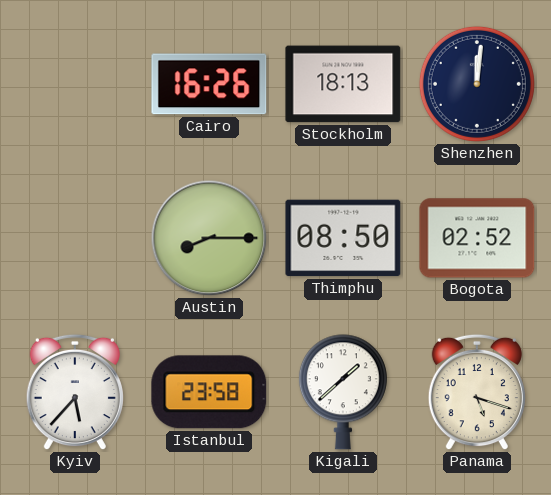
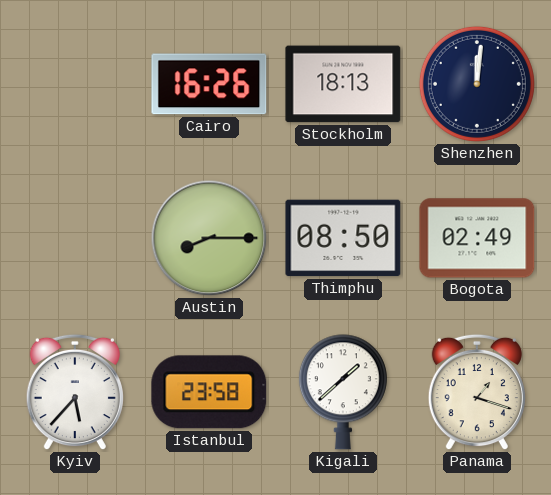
Bogota: 02:52 -> 02:49
Panama: 5:18 -> 1:18
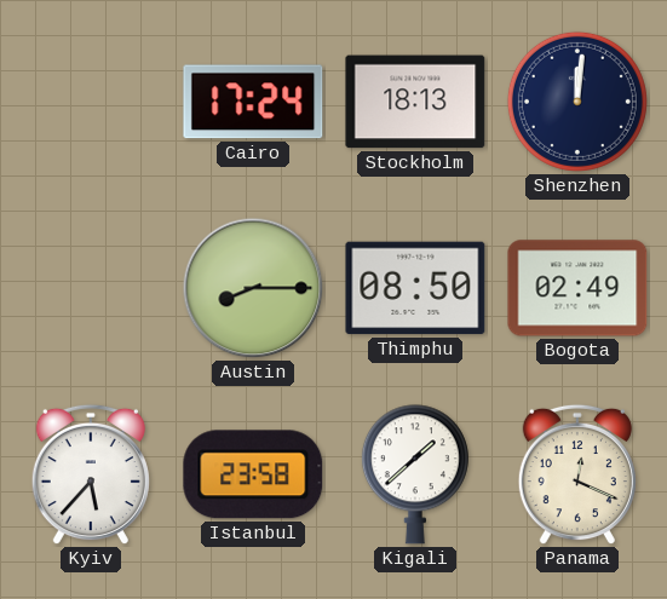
Cairo: 16:26 -> 17:24
Panama: 1:18 -> 12:19
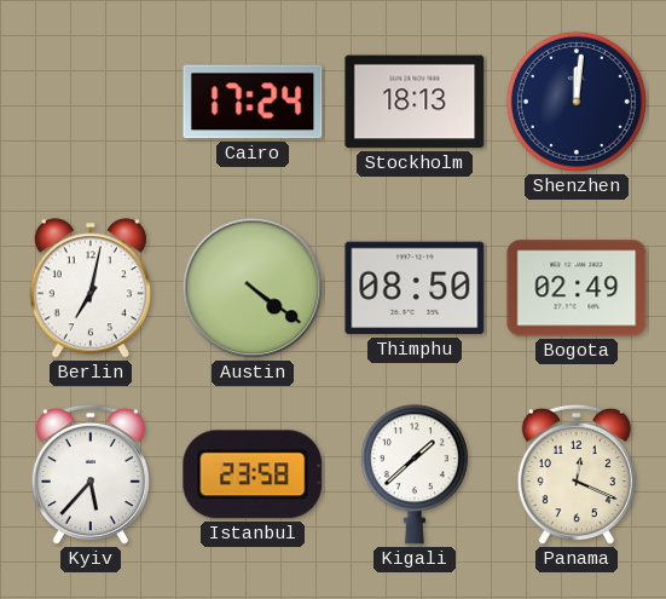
Berlin: none -> 7:02
Austin: 8:15 -> 4:21
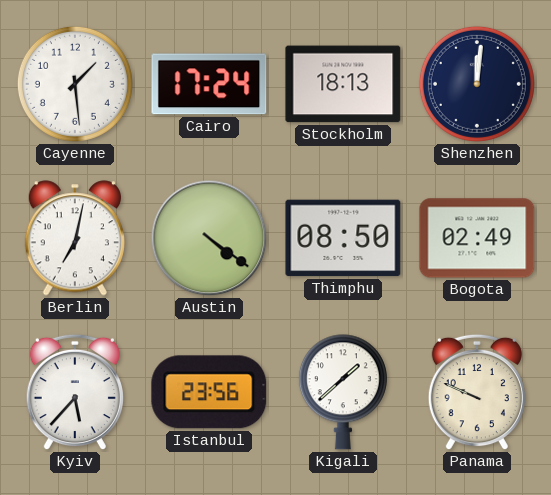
Cayenne: none -> 1:29
Istanbul: 23:58 -> 23:56
Panama: 12:19 -> 9:49
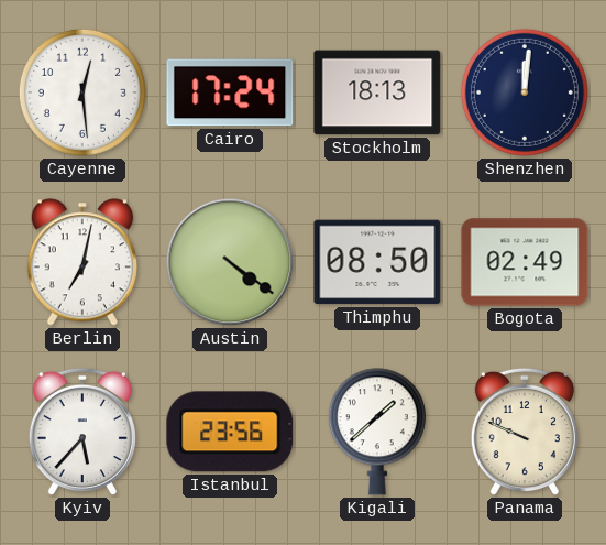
Cayenne: 1:29 -> 12:29
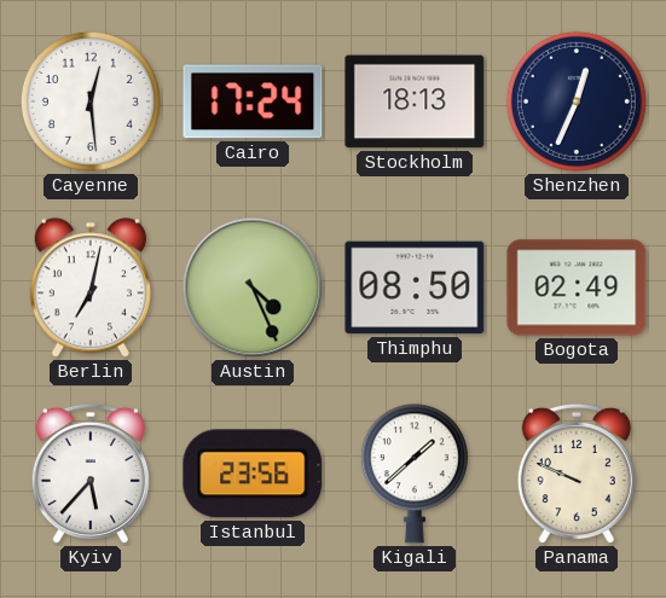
Shenzhen: 12:01 -> 12:34
Austin: 4:21 -> 4:26
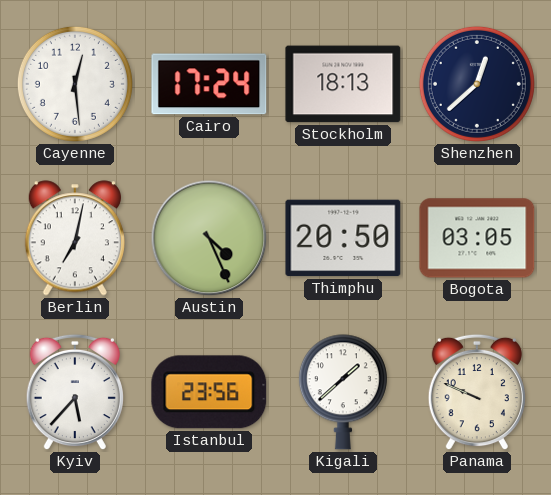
Shenzhen: 12:34 -> 12:38
Thimphu: 08:50 -> 20:50
Bogota: 02:49 -> 03:05
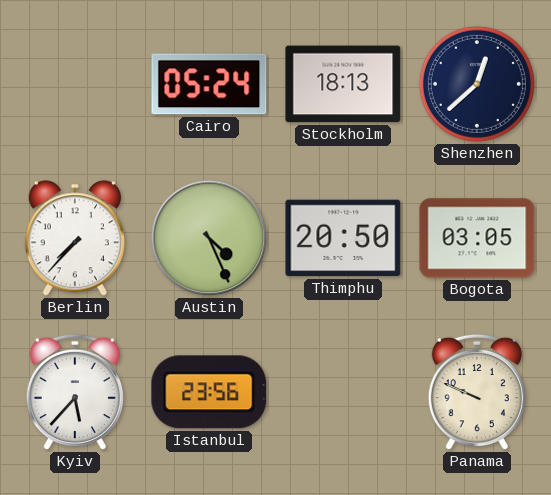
Cayenne: 12:29 -> none
Cairo: 17:24 -> 05:24
Berlin: 7:02 -> 7:37
Kigali: 1:38 -> none
